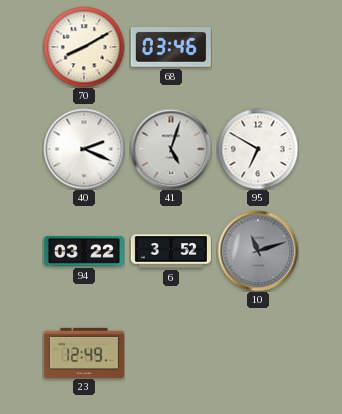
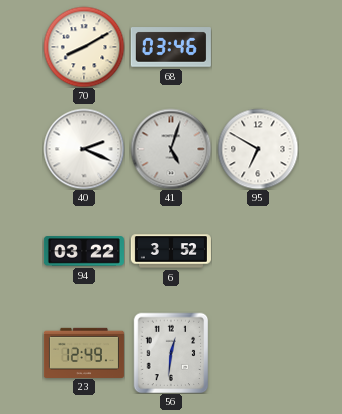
10: 11:12 -> none
56: none -> 12:31
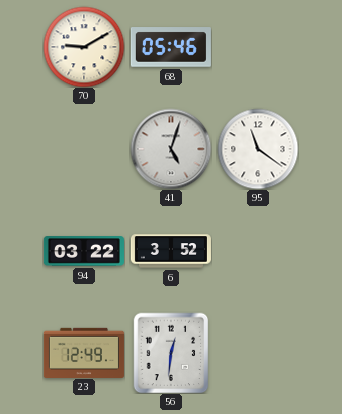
70: 8:10 -> 9:10
68: 03:46 -> 05:46
40: 2:19 -> none
95: 6:50 -> 11:21
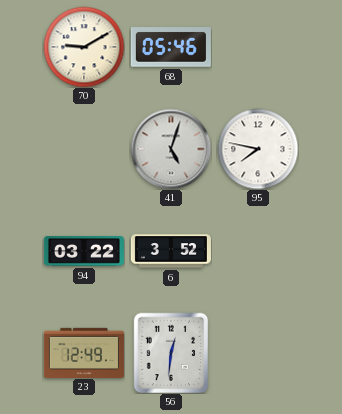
95: 11:21 -> 7:47
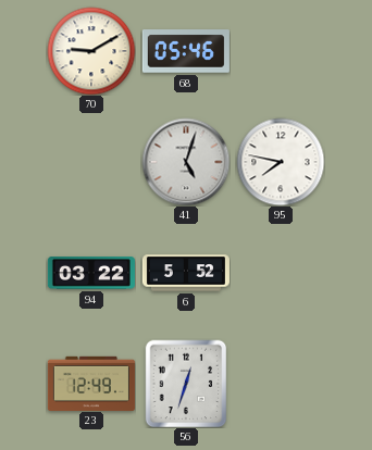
6: 3:52 -> 5:52
56: 12:31 -> 12:33
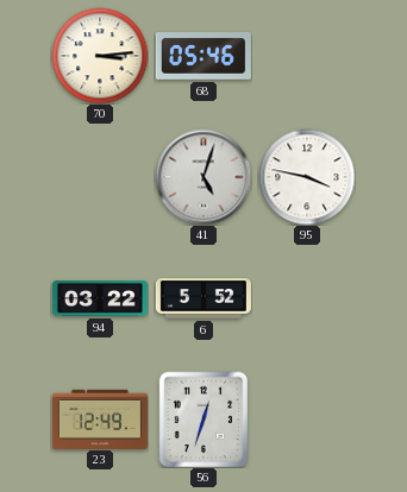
70: 9:10 -> 3:14
95: 7:47 -> 3:47
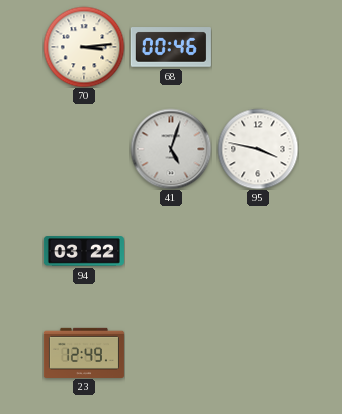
68: 05:46 -> 00:46
6: 5:52 -> none
56: 12:33 -> none
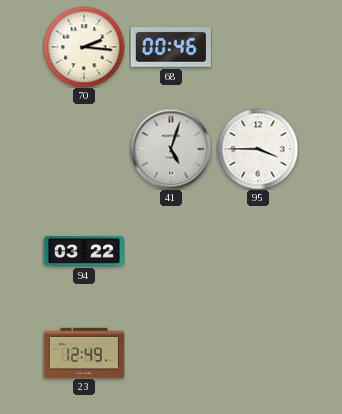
70: 3:14 -> 2:16
95: 3:47 -> 3:45
